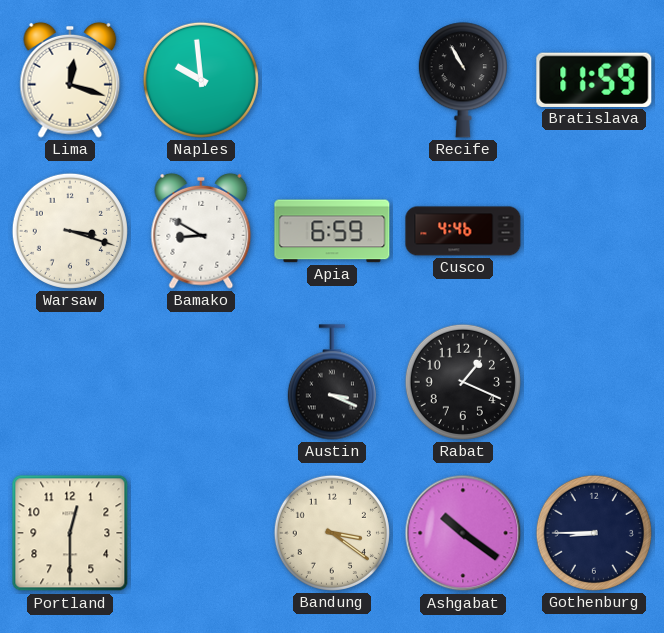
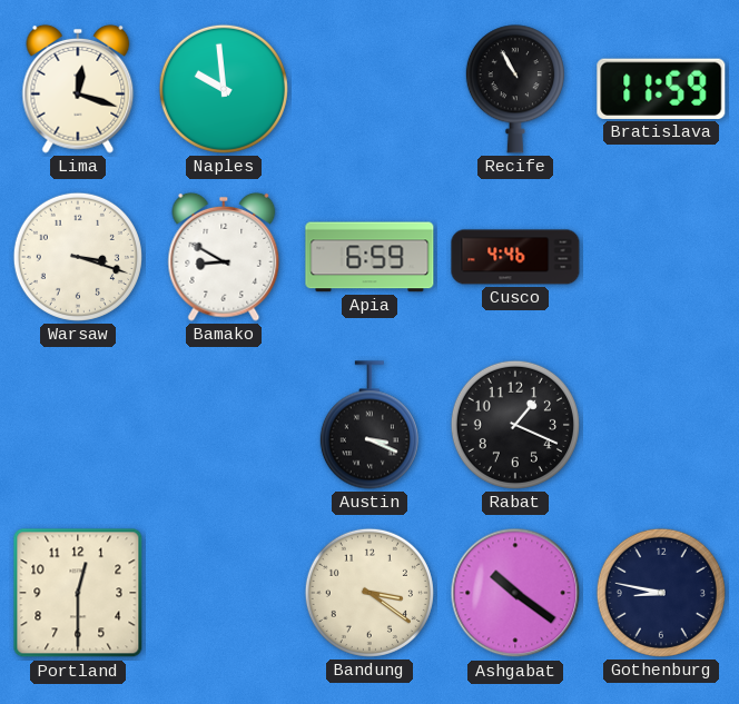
Gothenburg: 8:45 -> 8:47
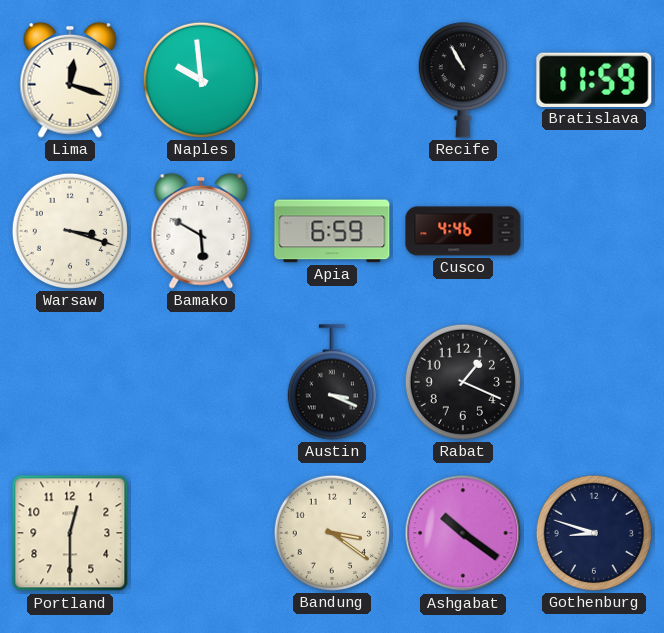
Bamako: 8:50 -> 5:50
Gothenburg: 8:47 -> 8:48
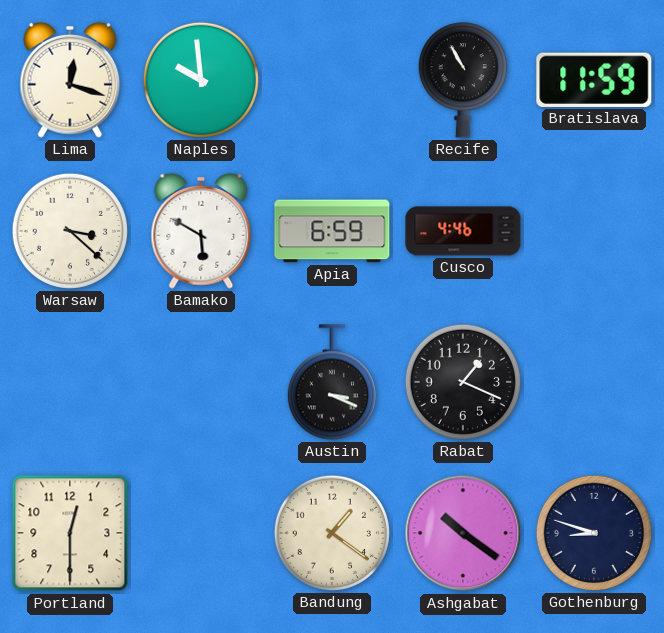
Warsaw: 3:18 -> 3:22
Bandung: 3:21 -> 1:21
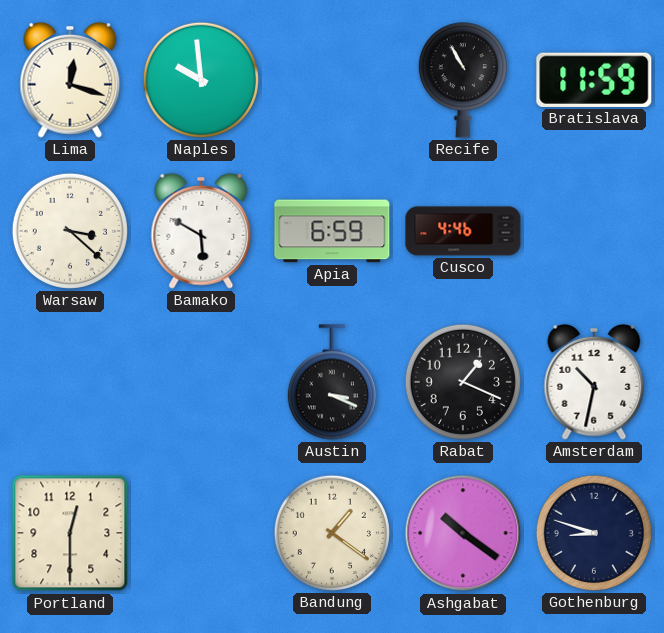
Amsterdam: none -> 10:32
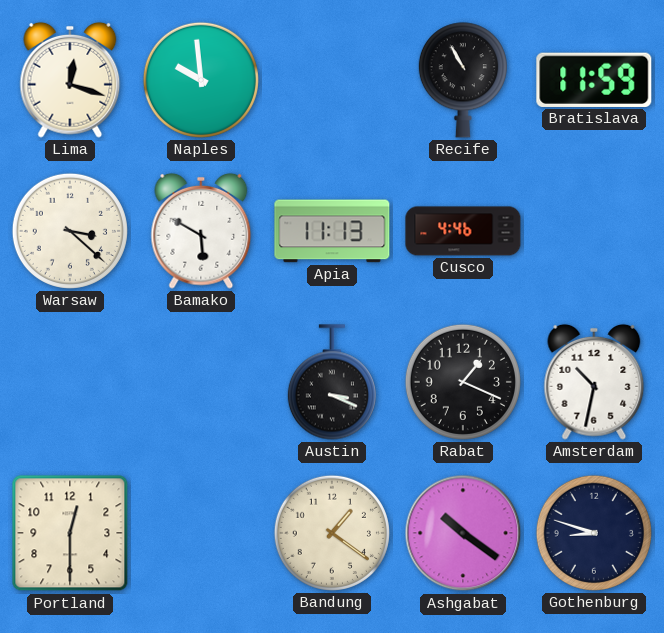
Apia: 6:59 -> 11:13
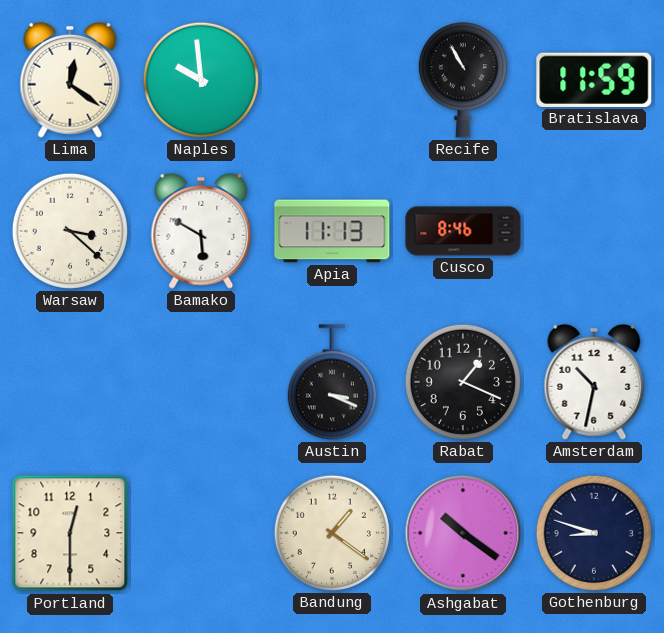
Lima: 12:18 -> 12:21
Cusco: 4:46 -> 8:46
